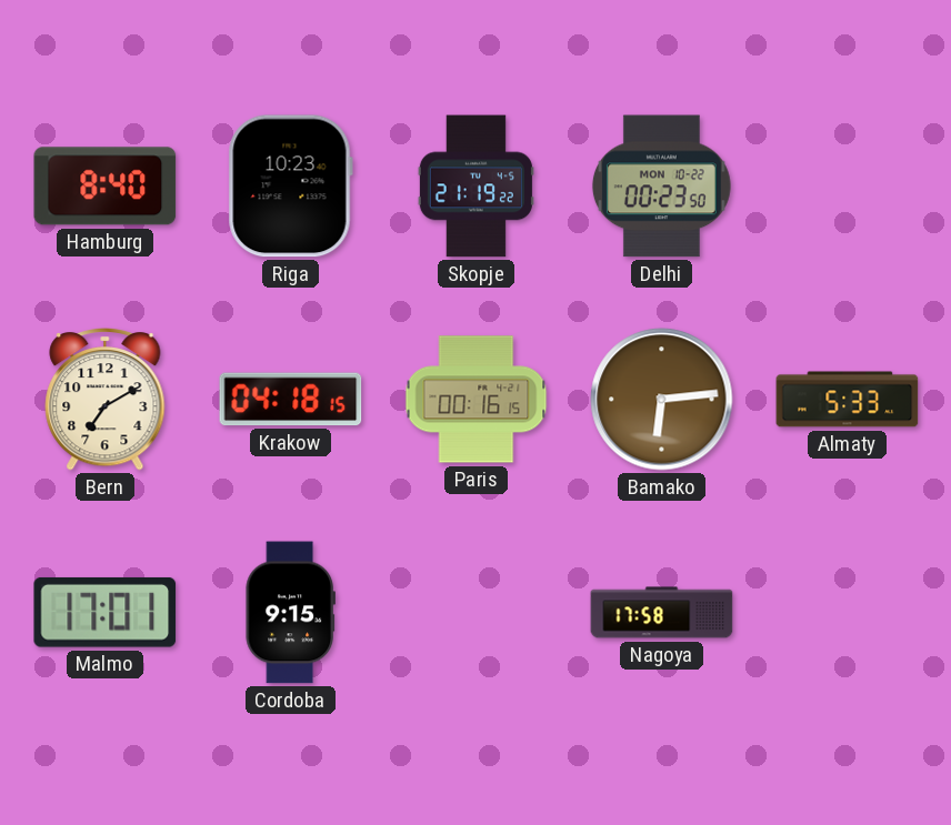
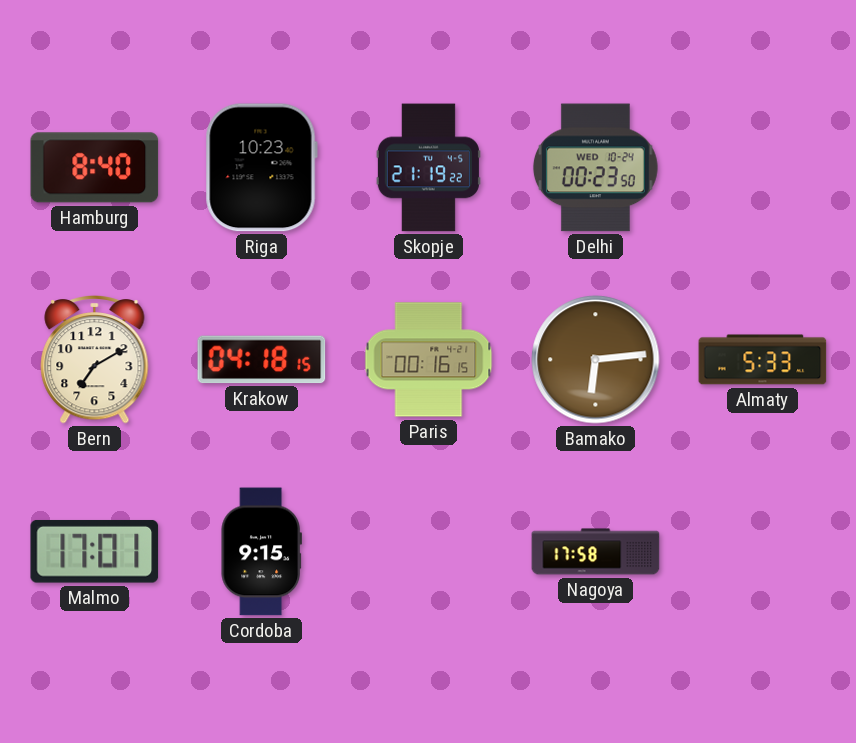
Delhi date: MON 10-22 -> WED 10-24
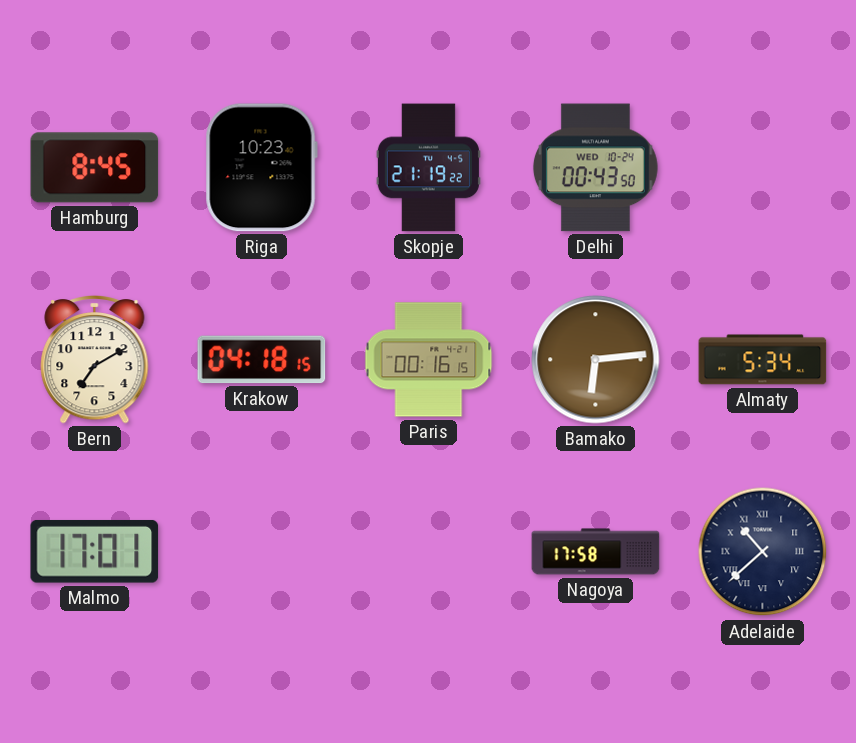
Hamburg: 8:40 -> 8:45
Delhi: 00:23 -> 00:43
Almaty: 5:33 -> 5:34
Cordoba: 9:15 -> none
Adelaide: none -> 10:38
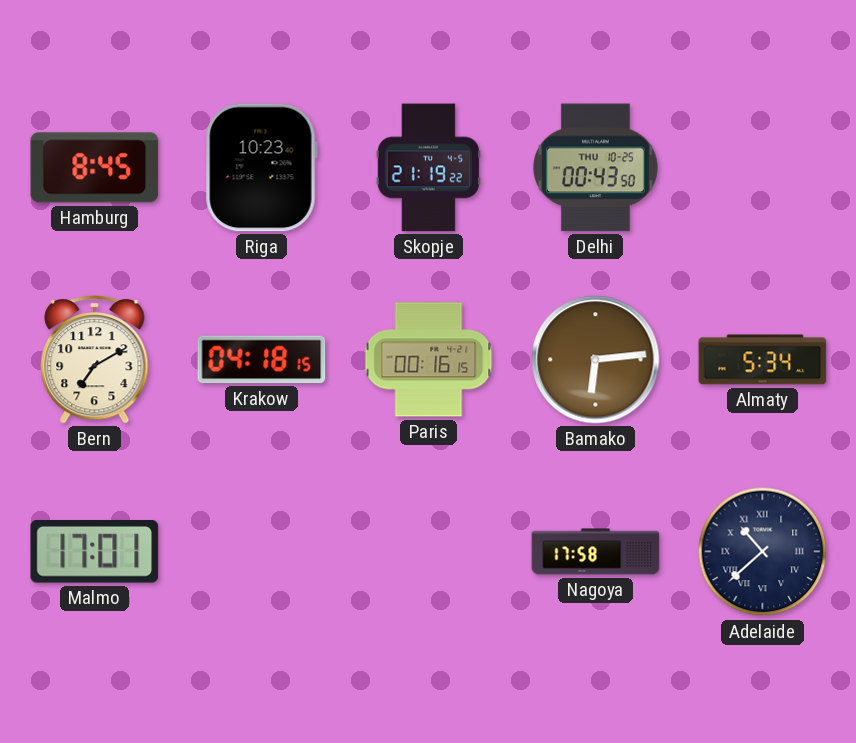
Delhi date: WED 10-24 -> THU 10-25
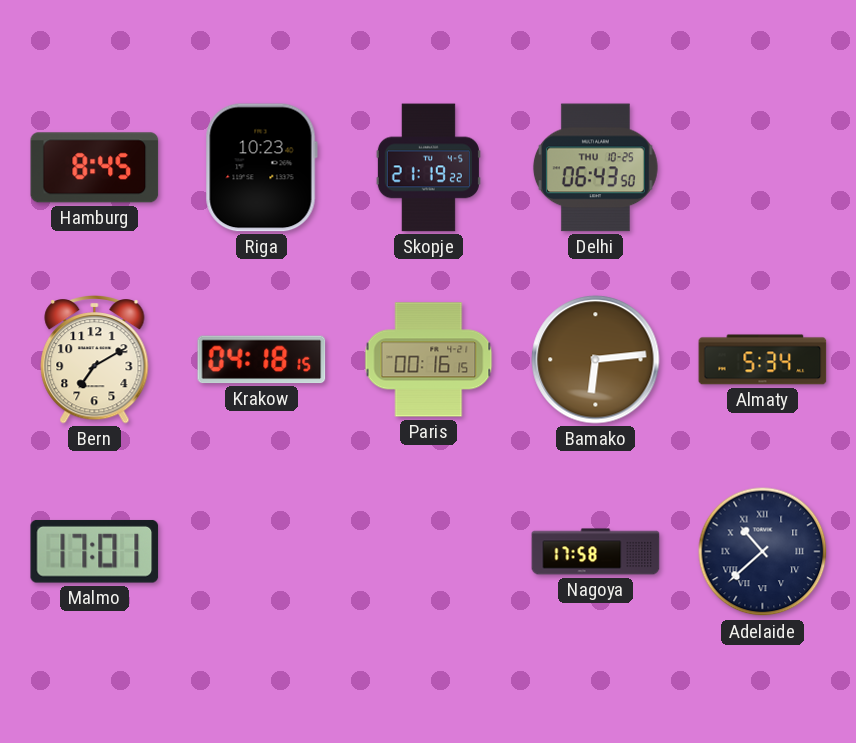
Delhi: 00:43 -> 06:43
